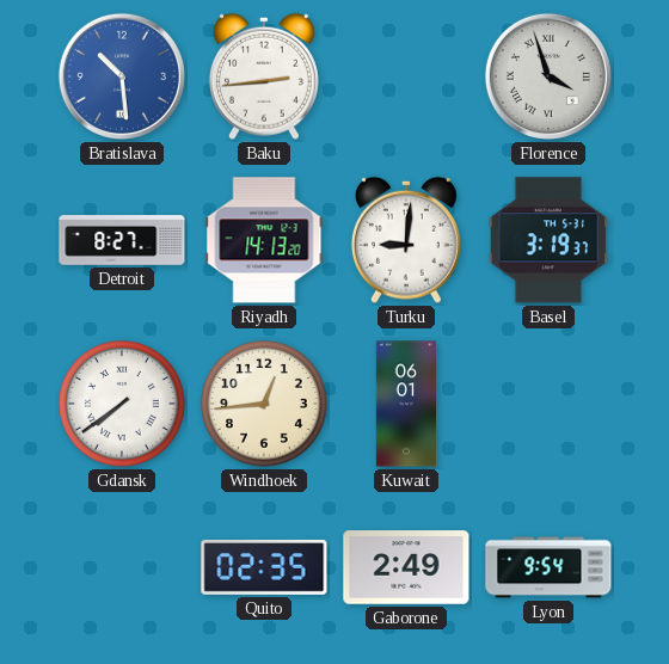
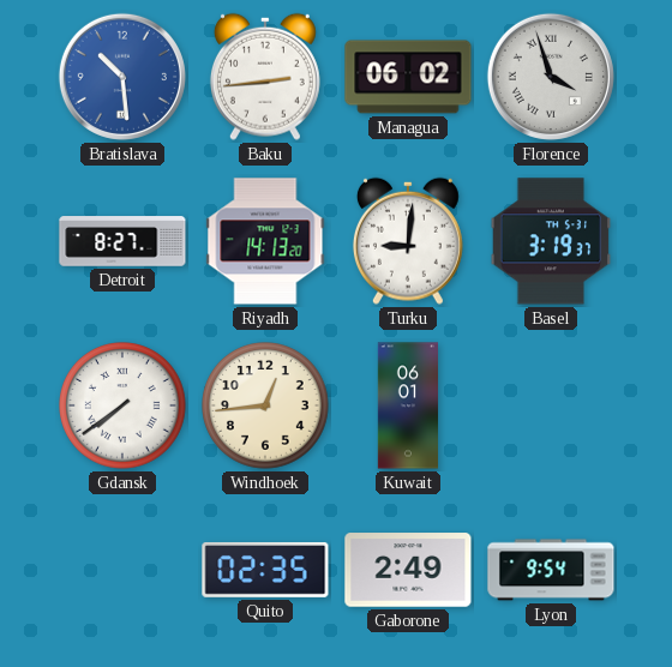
Managua: none -> 06:02
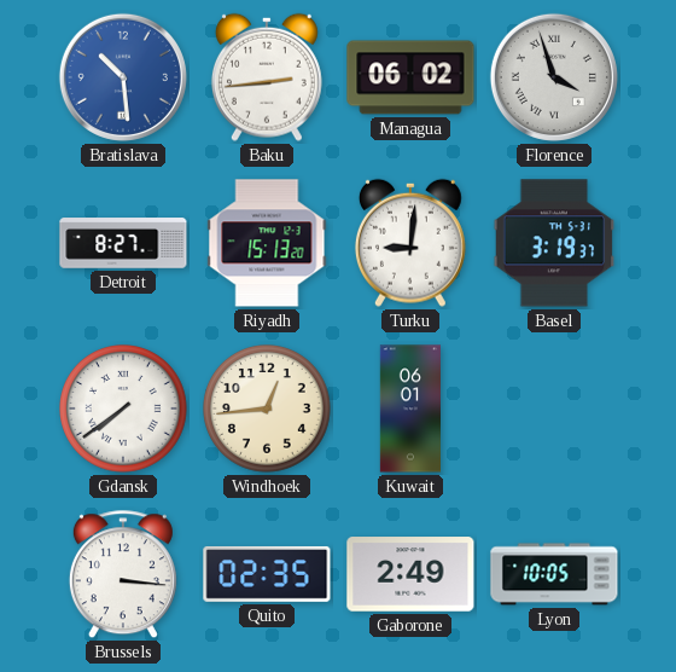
Riyadh: 14:13 -> 15:13
Brussels: none -> 3:16
Lyon: 9:54 -> 10:05
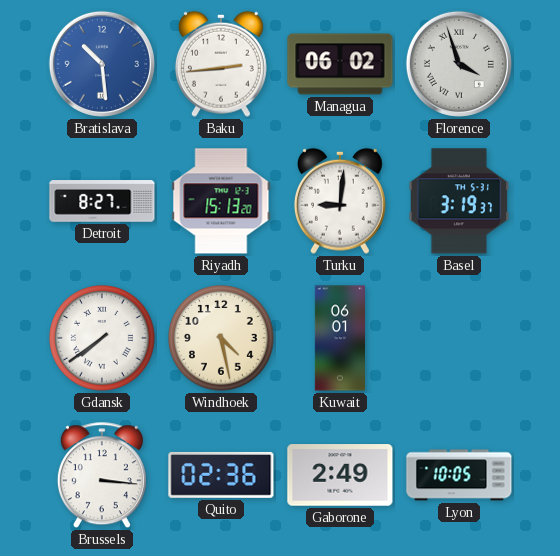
Windhoek: 12:44 -> 4:28
Quito: 02:35 -> 02:36
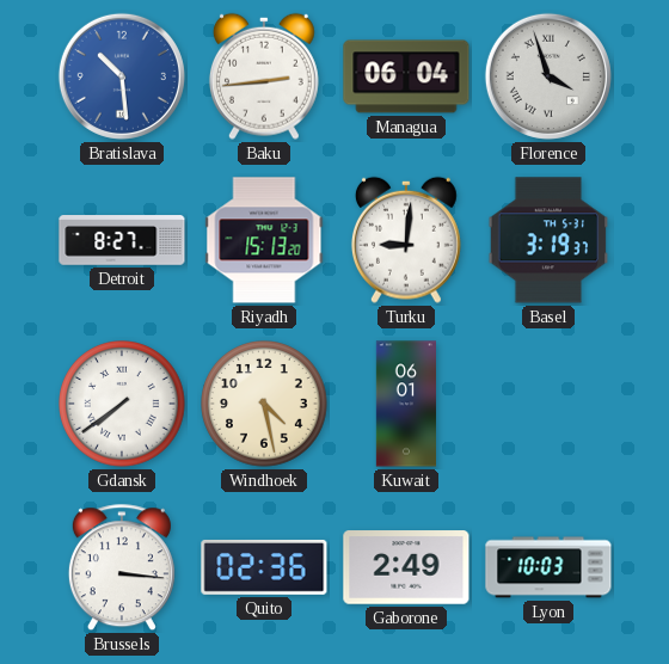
Managua: 06:02 -> 06:04
Lyon: 10:05 -> 10:03
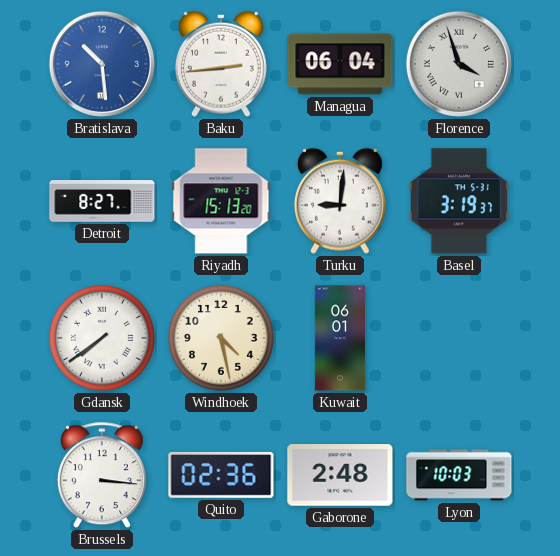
Gaborone: 2:49 -> 2:48
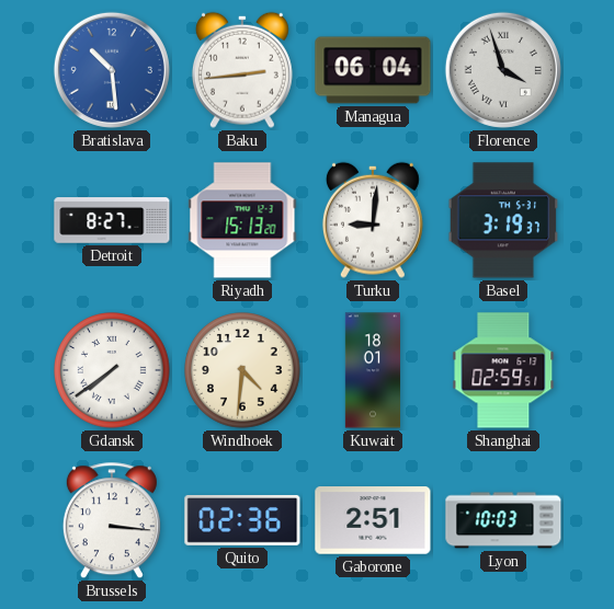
Windhoek: 4:28 -> 4:31
Kuwait: 06:01 -> 18:01
Shanghai: none -> 02:59
Gaborone: 2:48 -> 2:51
